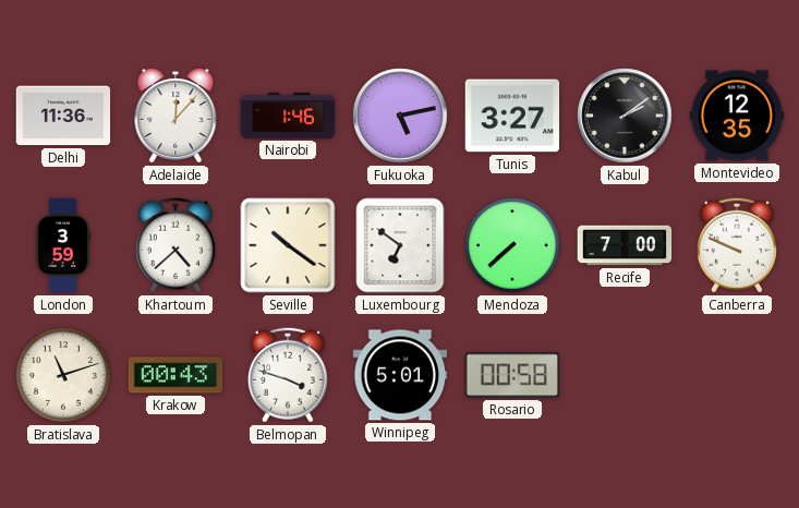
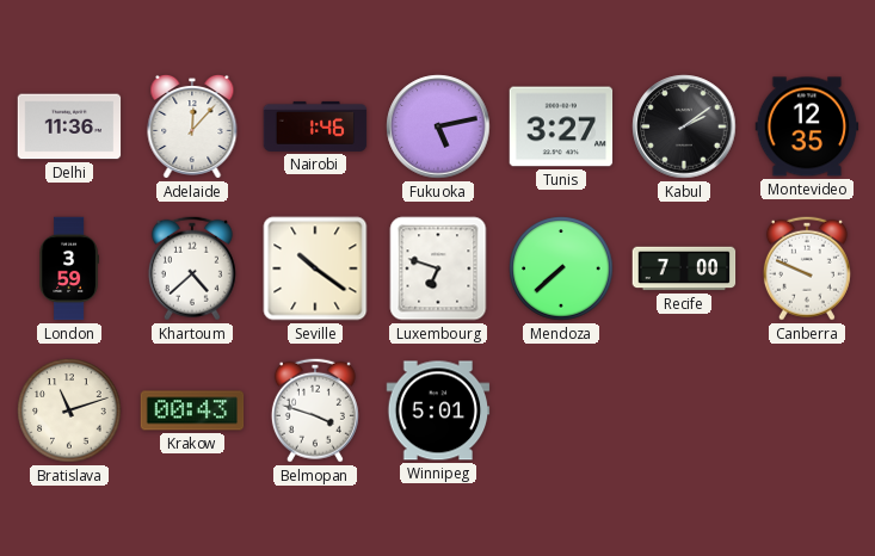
Luxembourg: 6:51 -> 6:48
Rosario: 00:58 -> none
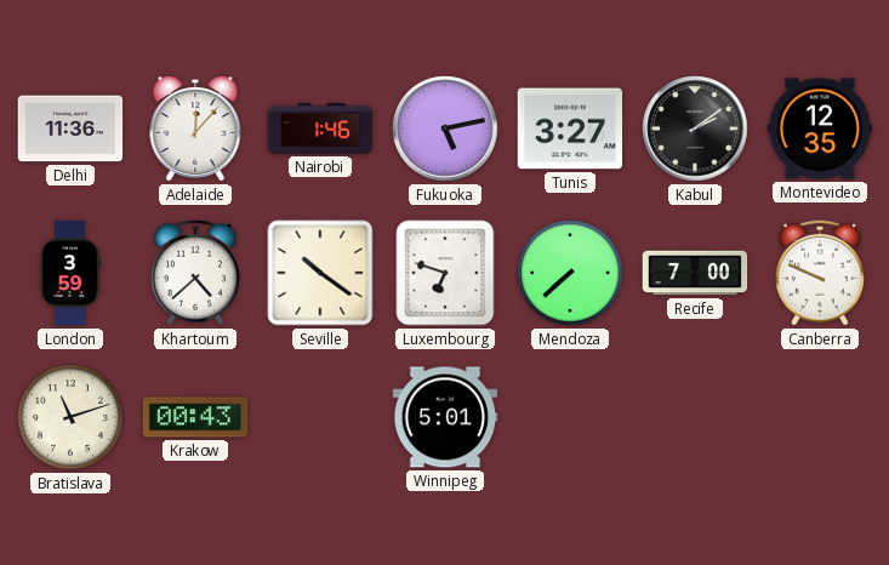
Belmopan: 3:48 -> none
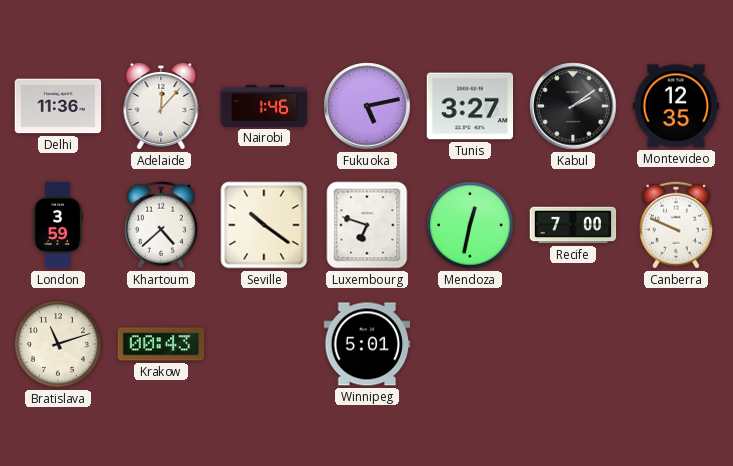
Mendoza: 7:38 -> 12:32
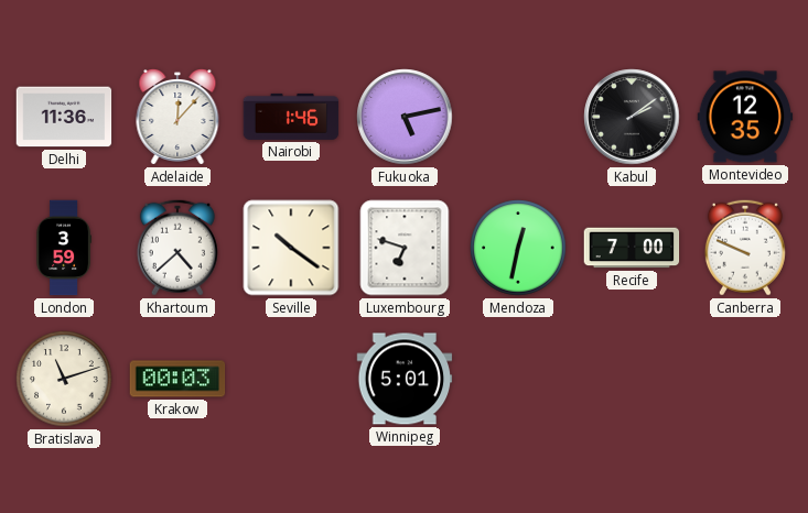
Tunis: 3:27 -> none
Krakow: 00:43 -> 00:03
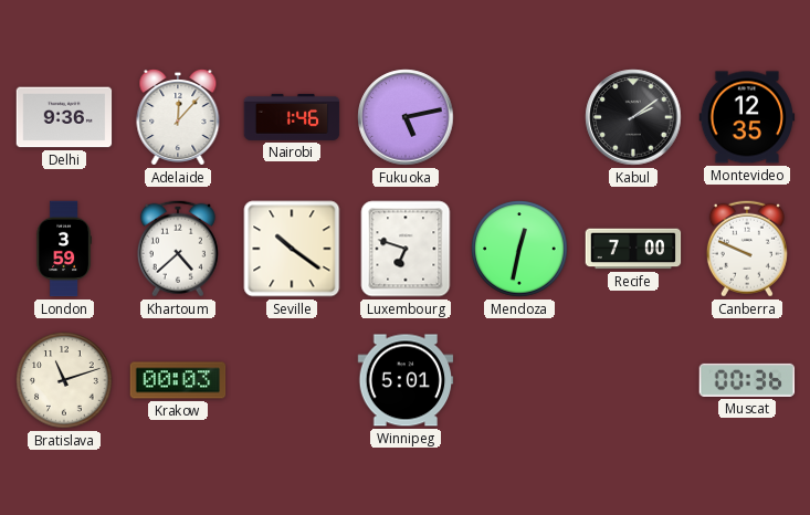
Delhi: 11:36 -> 9:36
Muscat: none -> 00:36
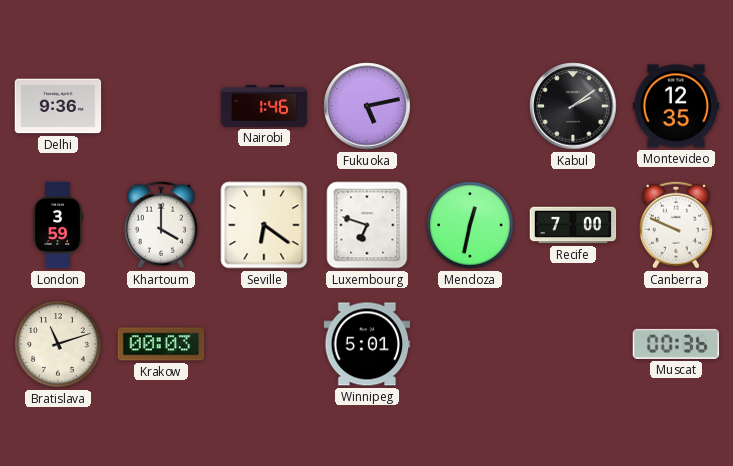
Adelaide: 12:07 -> none
Khartoum: 4:38 -> 4:00
Seville: 10:21 -> 6:21
